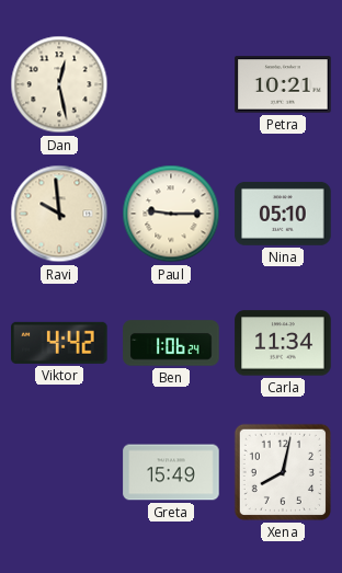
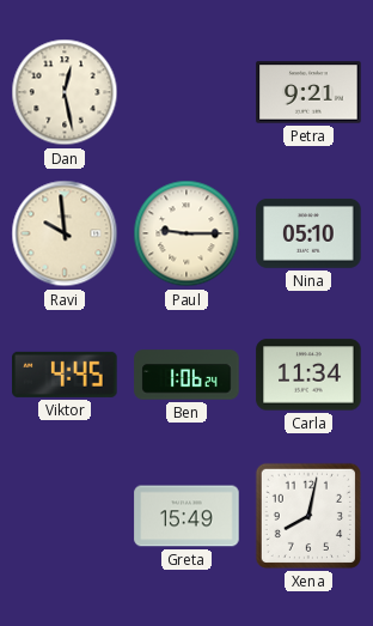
Petra: 10:21 -> 9:21
Viktor: 4:42 -> 4:45
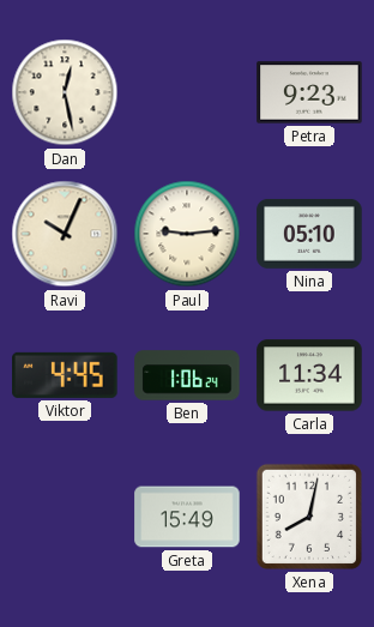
Petra: 9:21 -> 9:23
Ravi: 9:59 -> 10:04
Paul: 9:15 -> 9:14
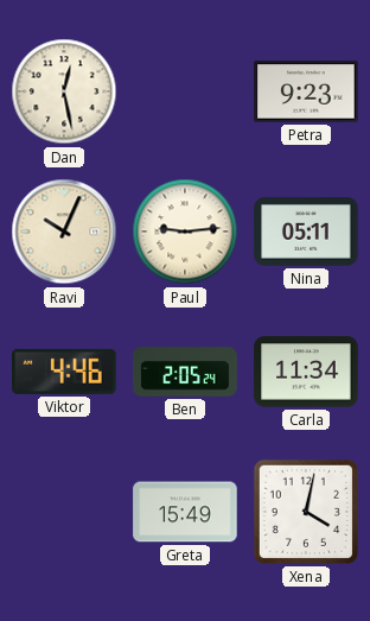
Nina: 05:10 -> 05:11
Viktor: 4:45 -> 4:46
Ben: 1:06 -> 2:05
Xena: 8:02 -> 4:02
